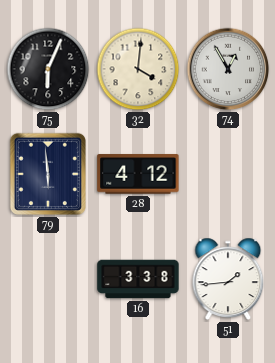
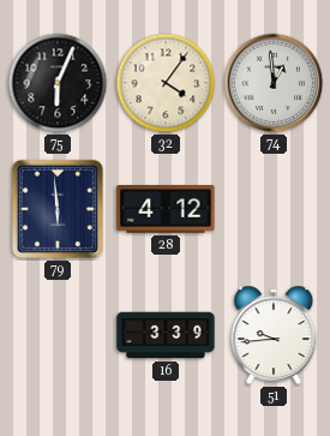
32: 4:01 -> 4:06
74: 12:55 -> 12:59
16: 3:38 -> 3:39
51: 1:44 -> 9:44
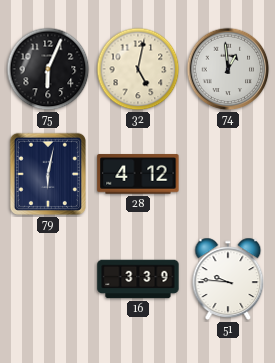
32: 4:06 -> 5:02
79: 5:59 -> 6:02
51: 9:44 -> 9:46
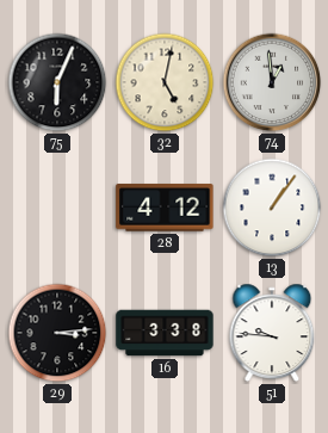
79: 6:02 -> none
13: none -> 1:06
29: none -> 3:14
16: 3:39 -> 3:38
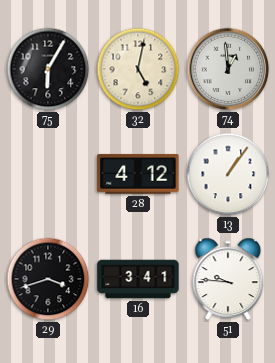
75: 6:04 -> 6:05
29: 3:14 -> 3:42
16: 3:38 -> 3:41
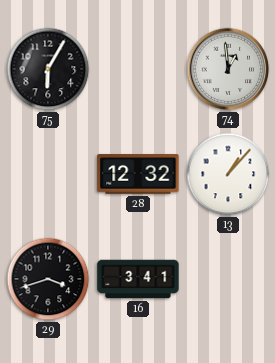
32: 5:02 -> none
28: 4:12 -> 12:32
13: 1:06 -> 1:07
51: 9:46 -> none
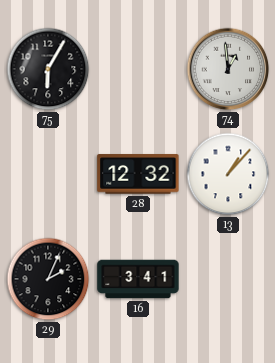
29: 3:42 -> 2:04
